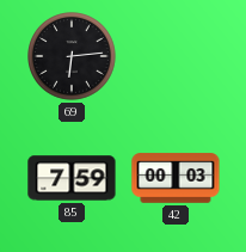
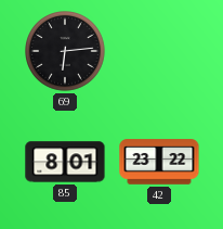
85: 7:59 -> 8:01
42: 00:03 -> 23:22
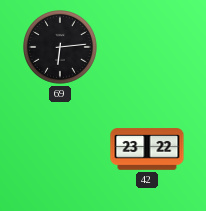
85: 8:01 -> none
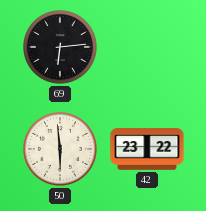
50: none -> 5:59
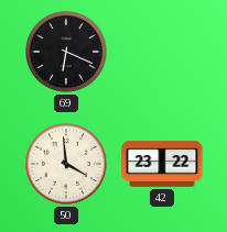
69: 6:14 -> 6:19
50: 5:59 -> 3:59
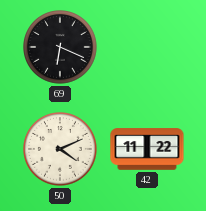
50: 3:59 -> 4:11
42: 23:22 -> 11:22
